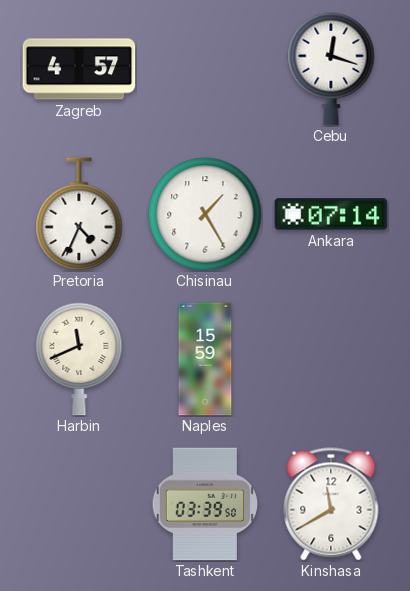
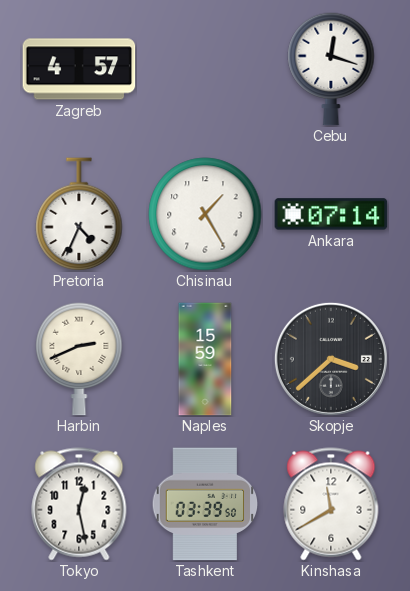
Harbin: 11:41 -> 2:41
Skopje: none -> 3:38
Tokyo: none -> 12:28
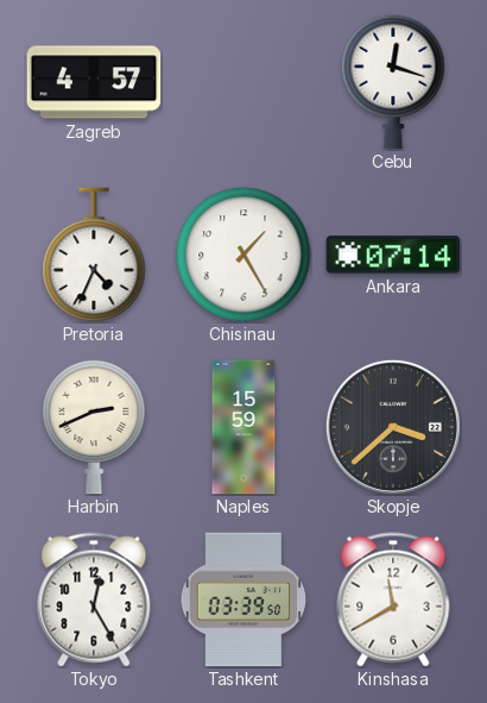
Tokyo: 12:28 -> 12:25
